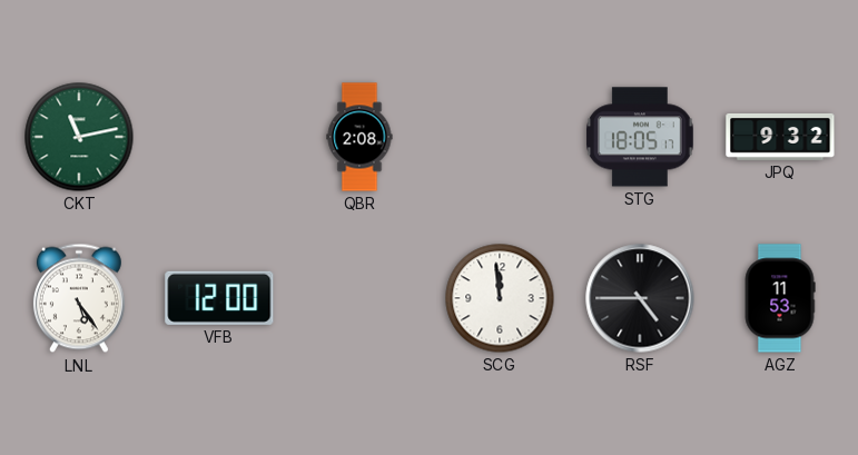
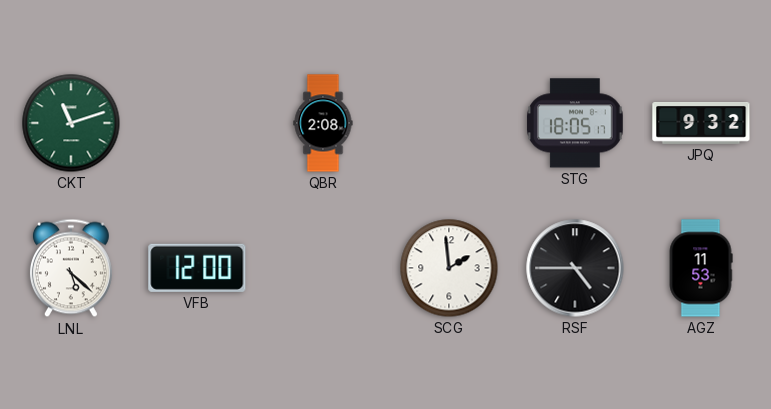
CKT: 11:13 -> 11:12
LNL: 5:24 -> 5:22
SCG: 11:59 -> 1:59
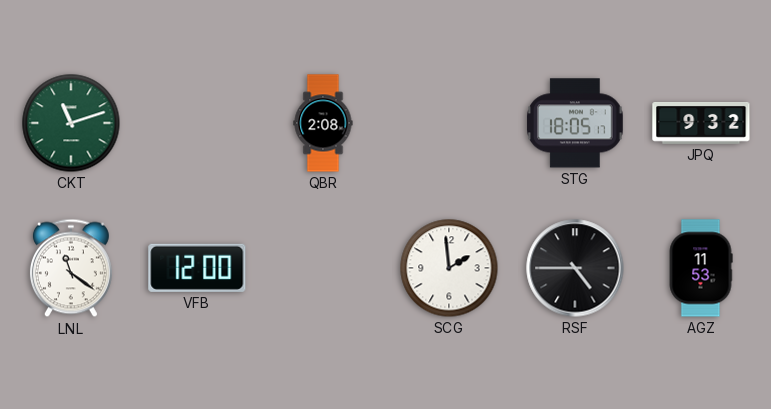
LNL: 5:22 -> 11:21
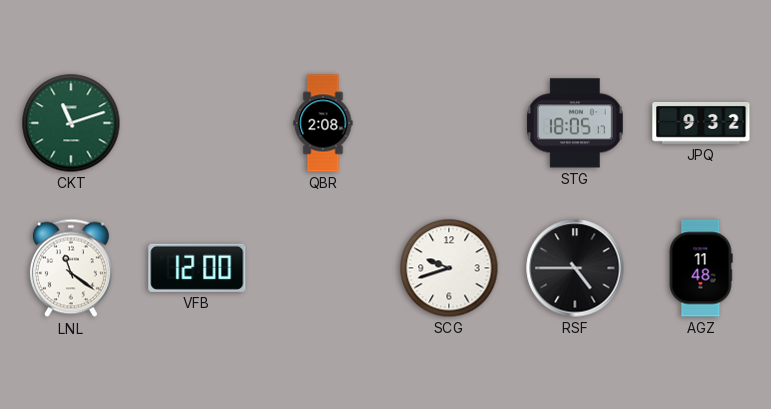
SCG: 1:59 -> 9:42
AGZ: 11:53 -> 11:48
